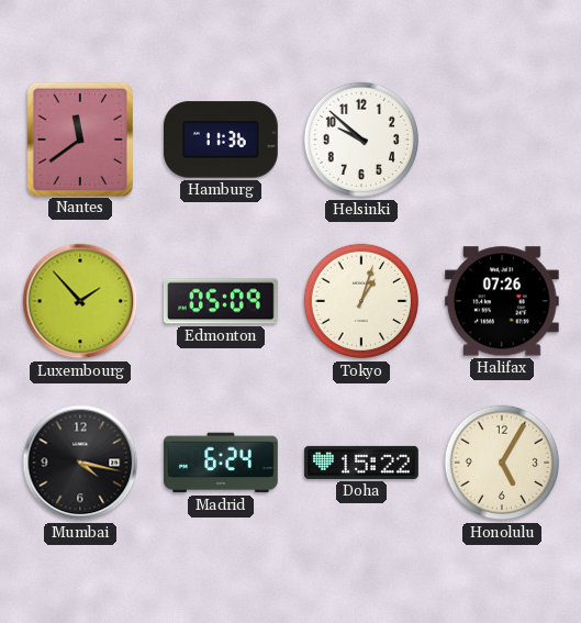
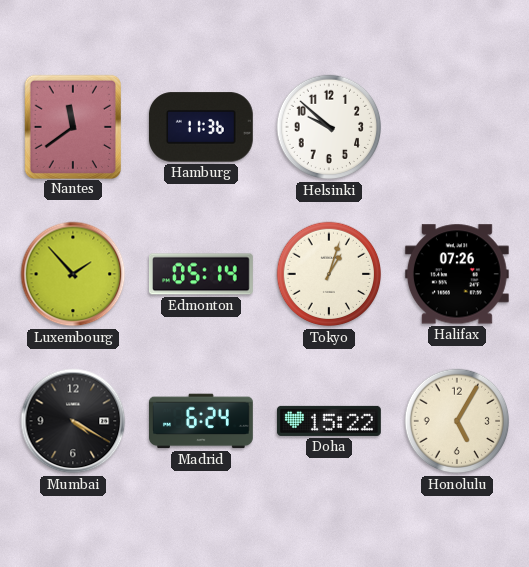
Edmonton: 05:09 -> 05:14
Mumbai: 4:17 -> 4:20
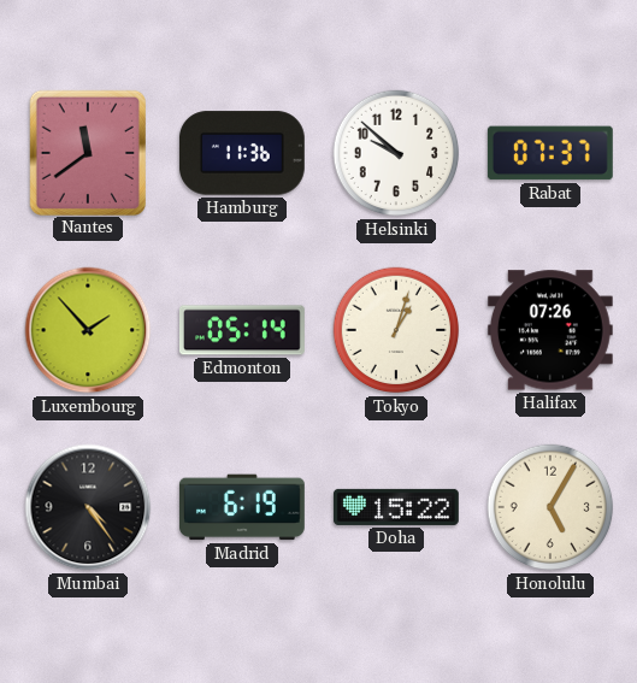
Rabat: none -> 07:37
Mumbai: 4:20 -> 4:24
Madrid: 6:24 -> 6:19
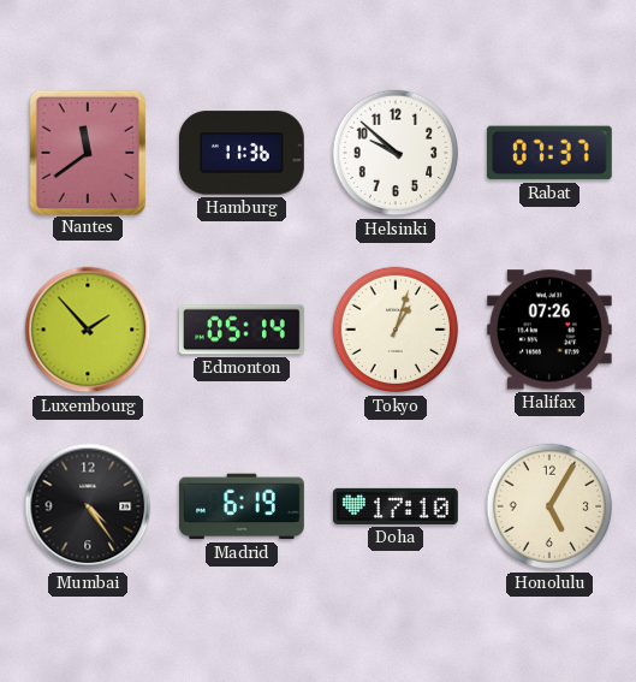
Doha: 15:22 -> 17:10
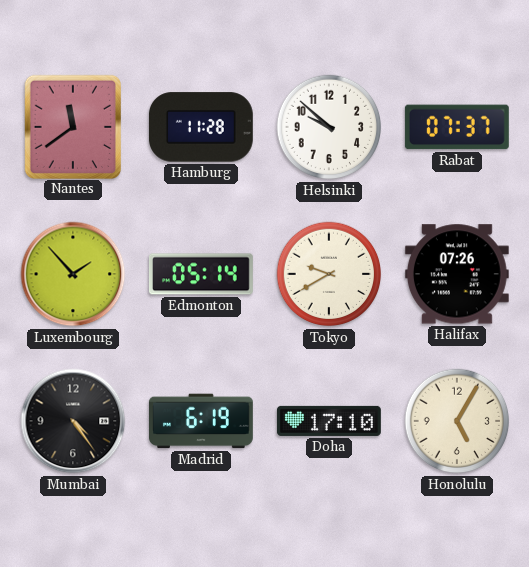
Hamburg: 11:36 -> 11:28
Tokyo: 1:03 -> 9:40
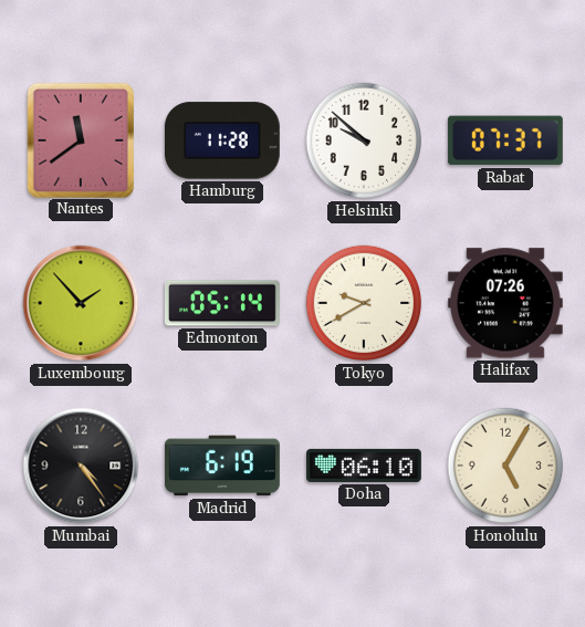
Doha: 17:10 -> 06:10
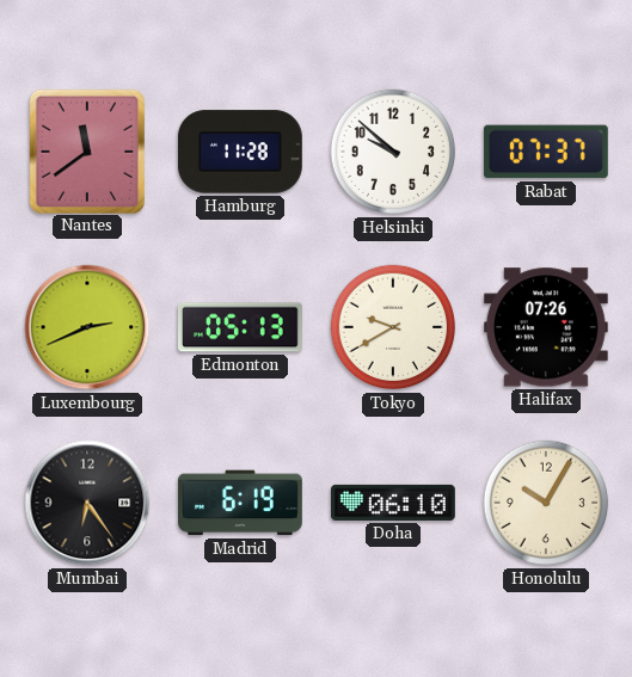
Luxembourg: 1:53 -> 2:41
Edmonton: 05:14 -> 05:13
Mumbai: 4:24 -> 6:24
Honolulu: 5:05 -> 10:05
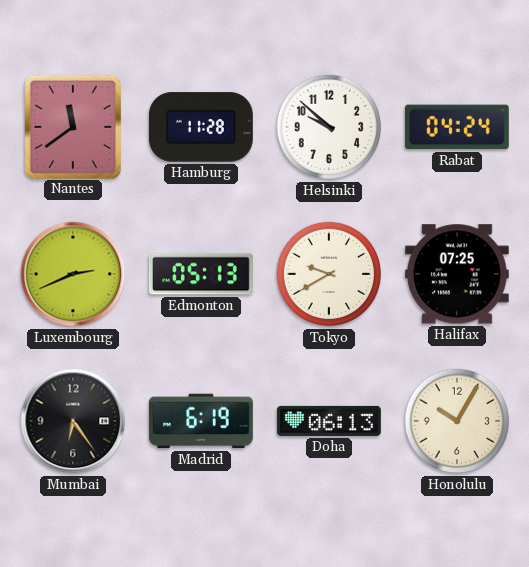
Rabat: 07:37 -> 04:24
Halifax: 07:26 -> 07:25
Doha: 06:10 -> 06:13
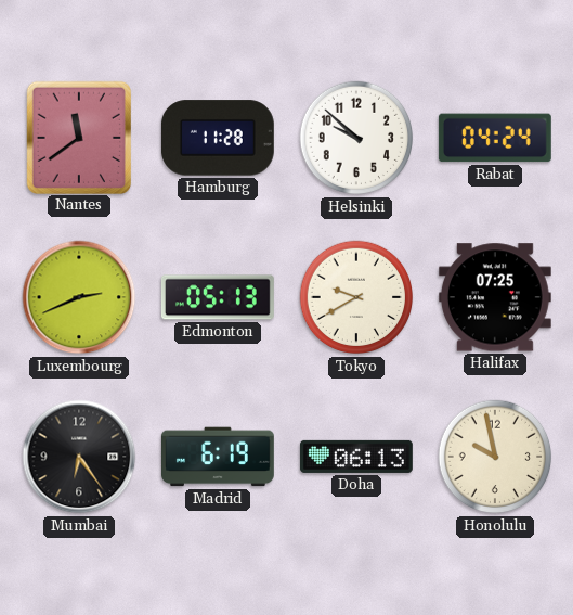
Honolulu: 10:05 -> 9:58
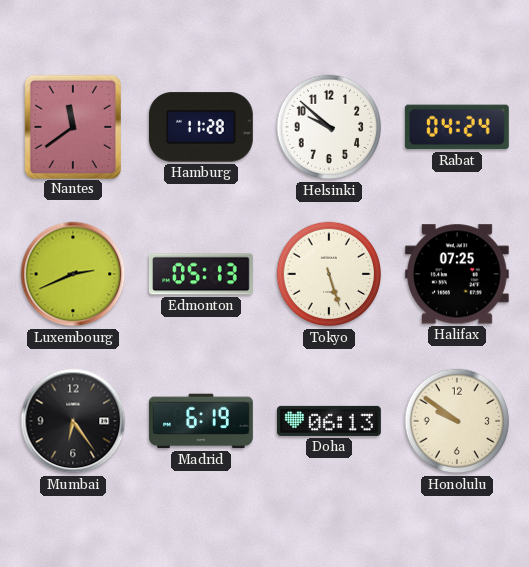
Tokyo: 9:40 -> 5:27
Honolulu: 9:58 -> 9:51
